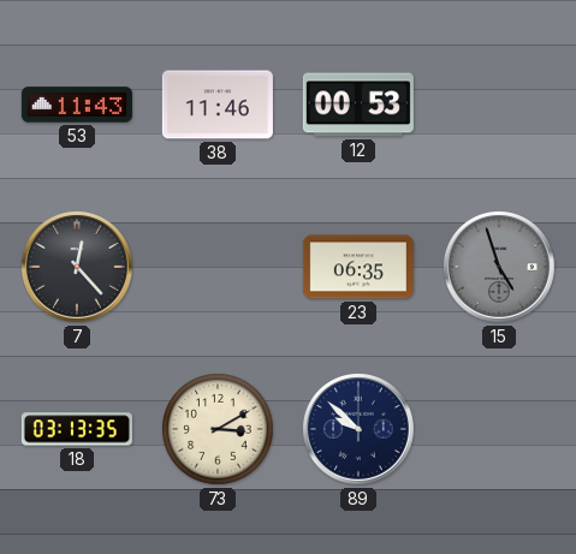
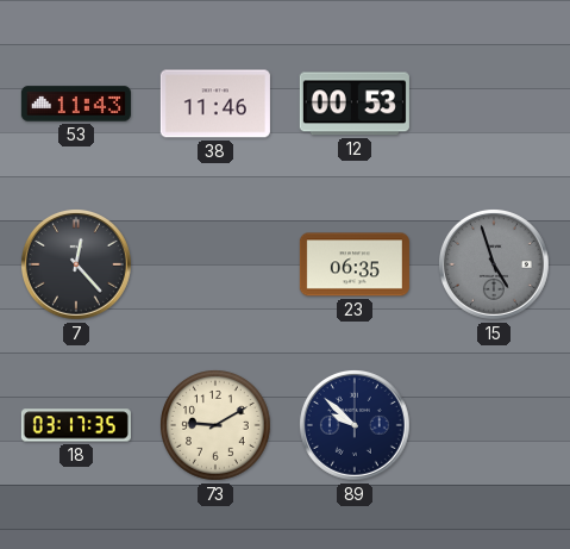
18: 03:13 -> 03:17
73: 3:10 -> 9:10
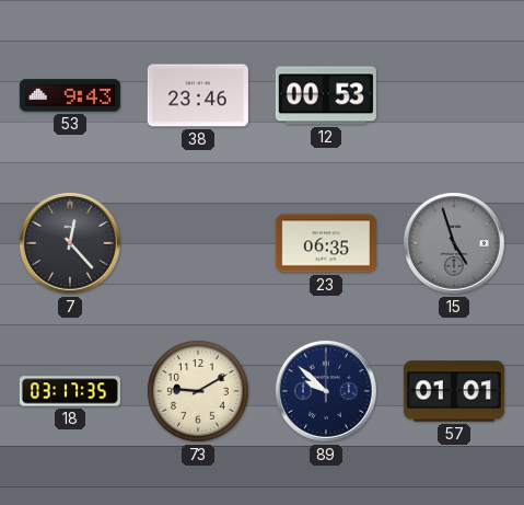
53: 11:43 -> 9:43
38: 11:46 -> 23:46
57: none -> 01:01
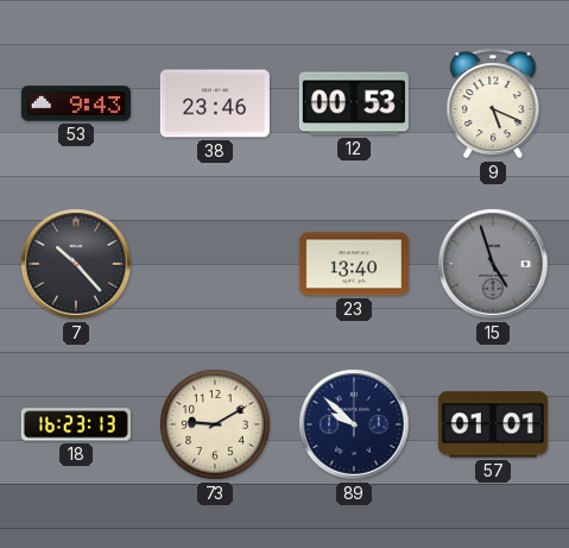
9: none -> 5:19
7: 12:23 -> 10:23
23: 06:35 -> 13:40
18: 03:17 -> 16:23
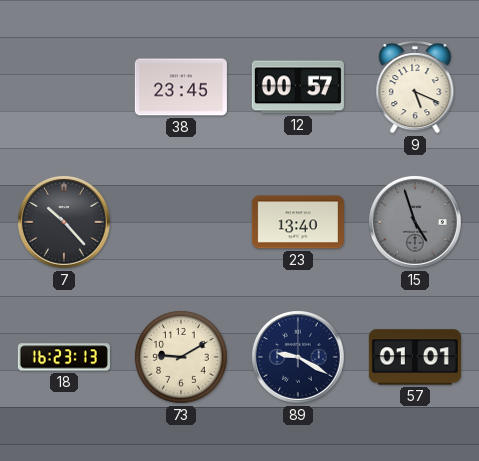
53: 9:43 -> none
38: 23:46 -> 23:45
12: 00:53 -> 00:57
89: 9:52 -> 9:20
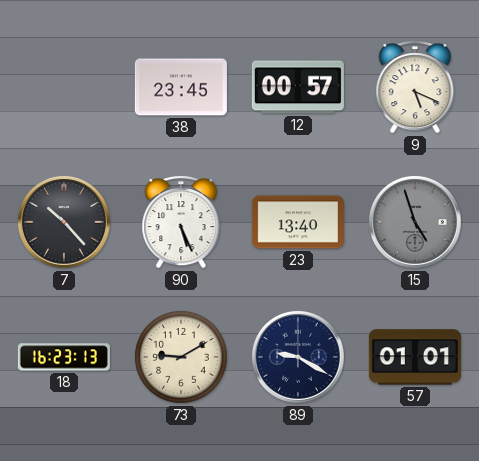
90: none -> 5:26
